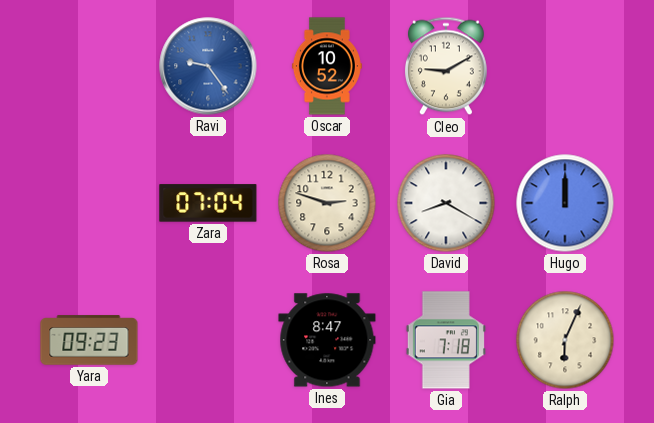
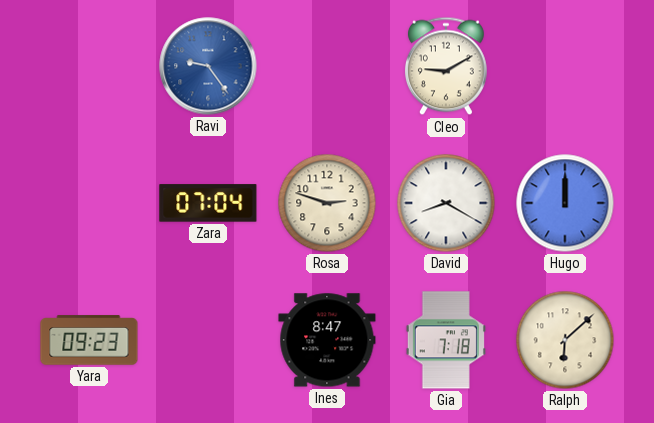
Oscar: 10:52 -> none
Ralph: 6:04 -> 6:08
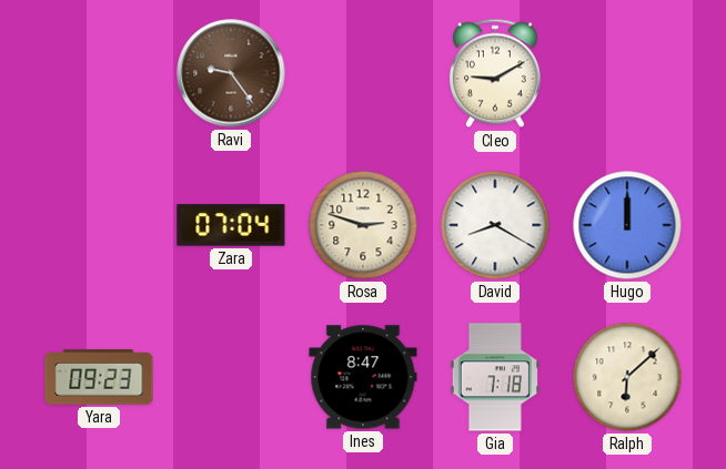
Ravi dial: blue -> brown
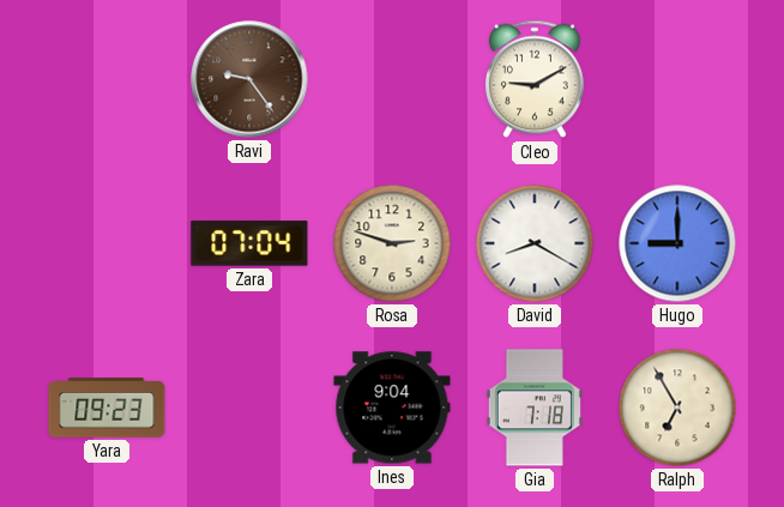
Hugo: 12:00 -> 9:00
Ines: 8:47 -> 9:04
Ralph: 6:08 -> 6:55
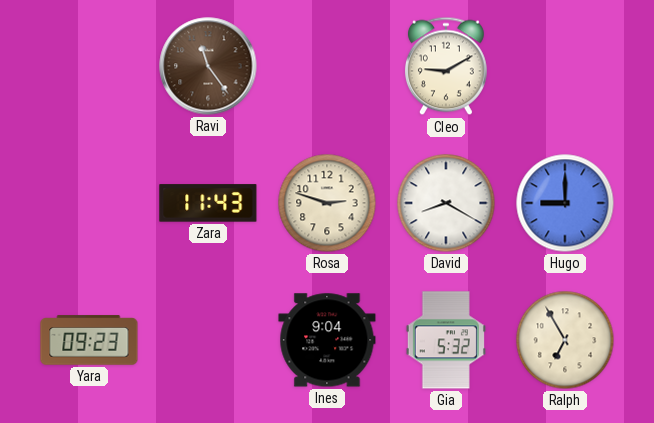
Ravi: 9:24 -> 11:24
Zara: 07:04 -> 11:43
Gia: 7:18 -> 5:32
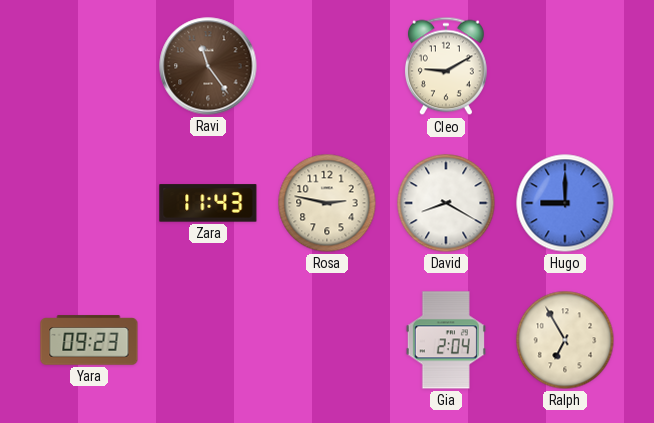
Rosa: 2:48 -> 2:47
Ines: 9:04 -> none
Gia: 5:32 -> 2:04
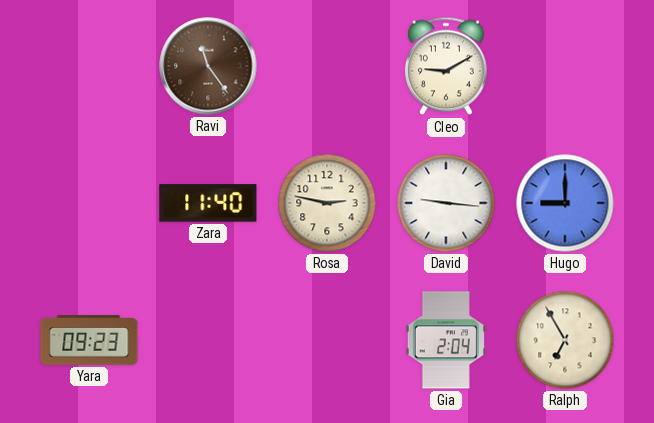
Zara: 11:43 -> 11:40
David: 8:20 -> 9:16
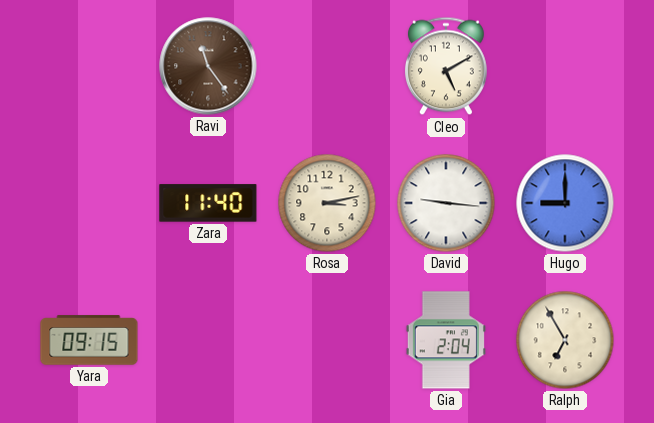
Cleo: 9:10 -> 5:10
Rosa: 2:47 -> 3:13
Yara: 09:23 -> 09:15
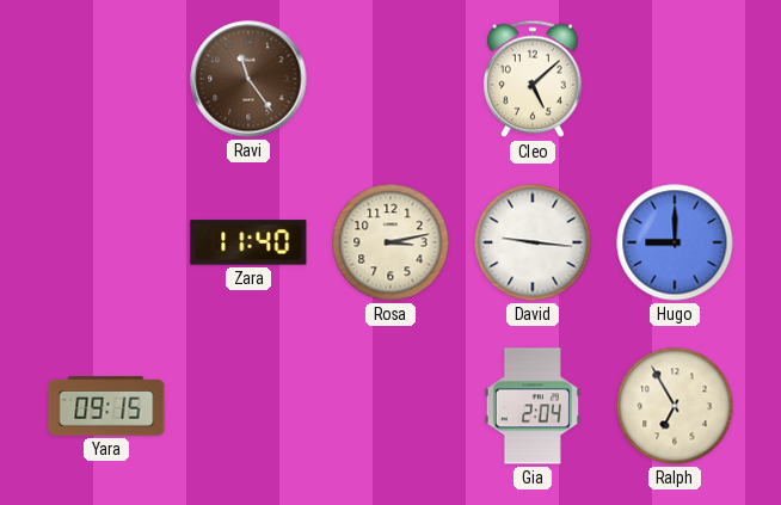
Cleo: 5:10 -> 5:08
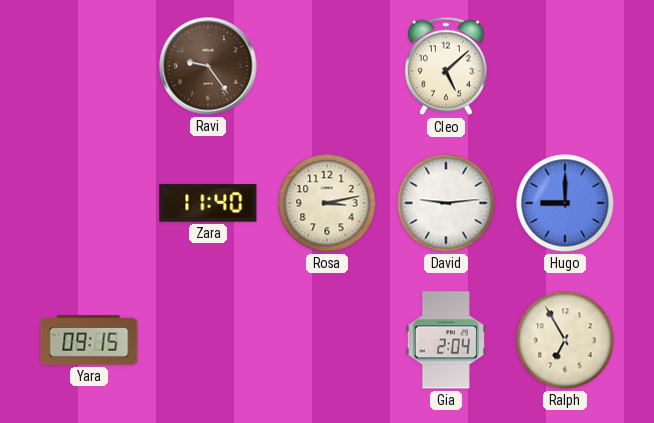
Ravi: 11:24 -> 9:24
David: 9:16 -> 9:14
